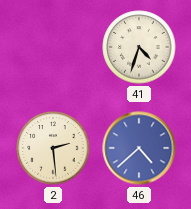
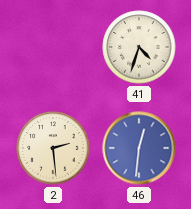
46: 4:38 -> 12:31
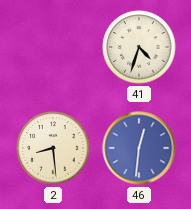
2: 2:29 -> 8:29
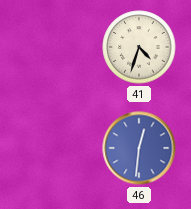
2: 8:29 -> none
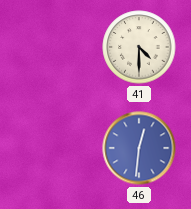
41: 4:33 -> 4:30
